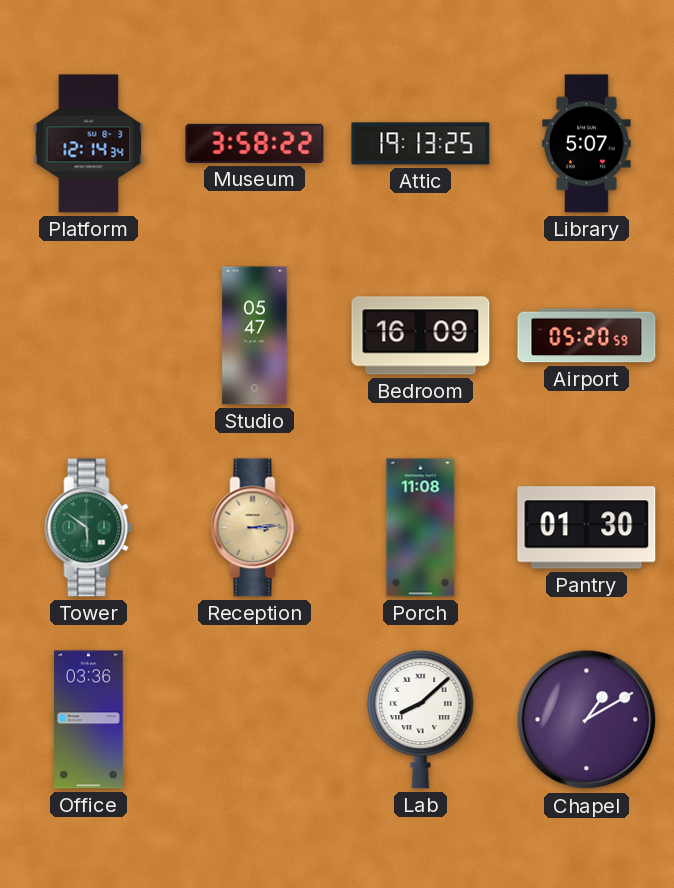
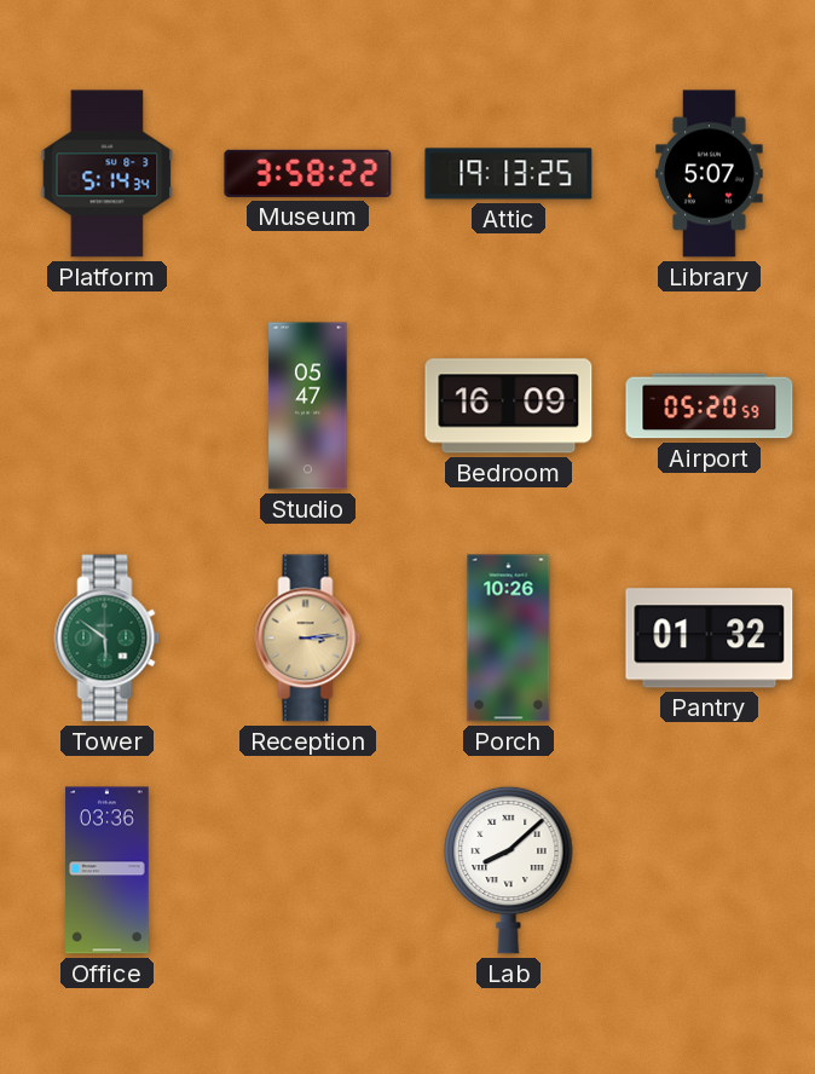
Platform: 12:14 -> 5:14
Porch: 11:08 -> 10:26
Pantry: 01:30 -> 01:32
Chapel: 1:10 -> none
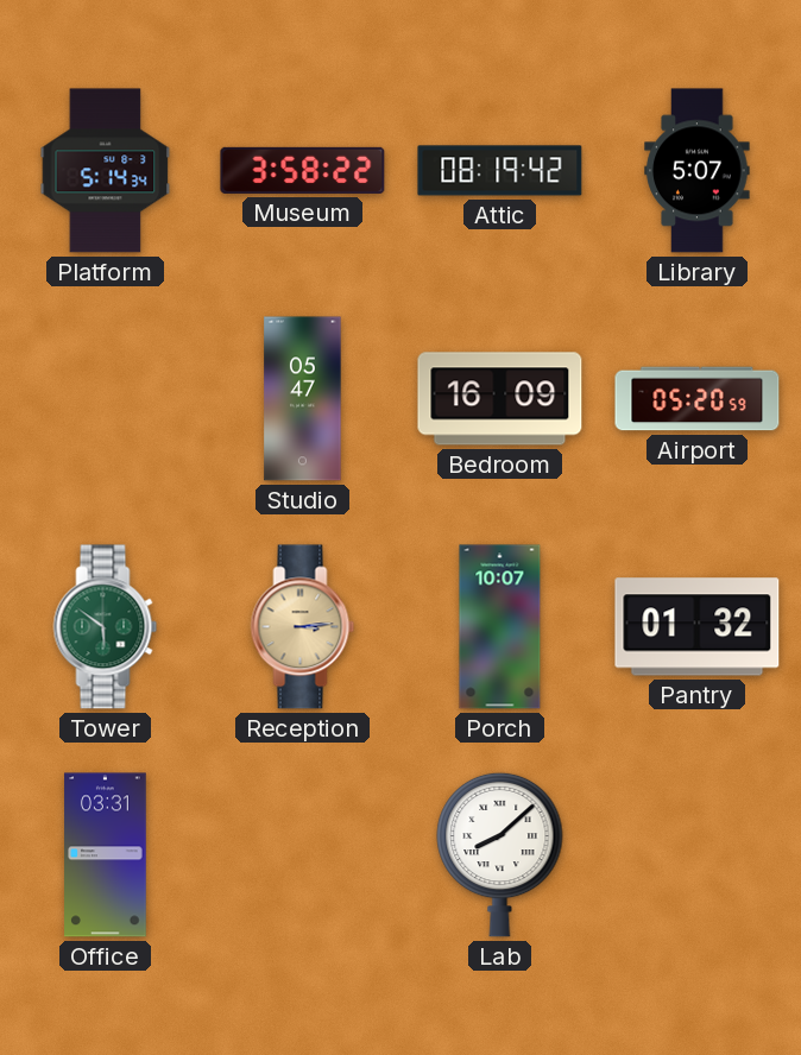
Attic: 19:13 -> 08:19
Porch: 10:26 -> 10:07
Office: 03:36 -> 03:31
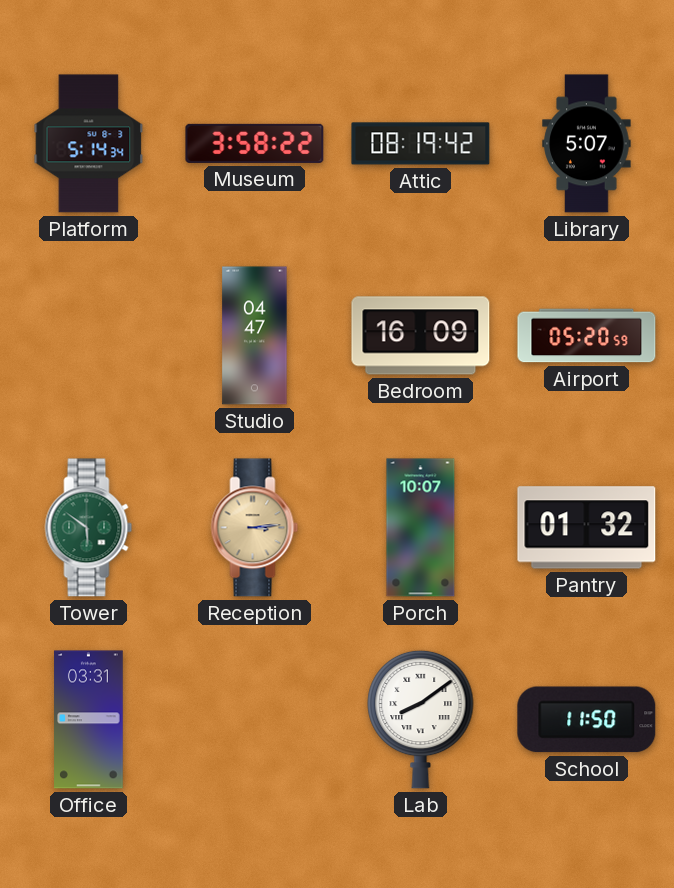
Studio: 05:47 -> 04:47
Lab: 8:08 -> 8:09
School: none -> 11:50
